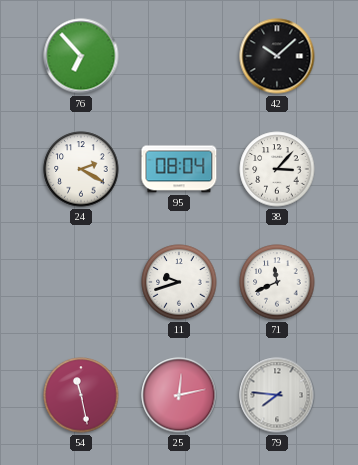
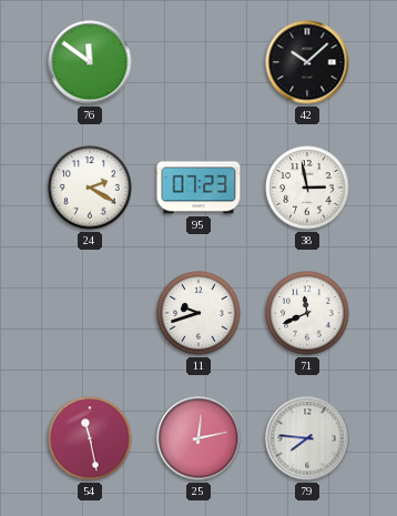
76: 6:53 -> 11:51
95: 08:04 -> 07:23
38: 3:07 -> 2:58
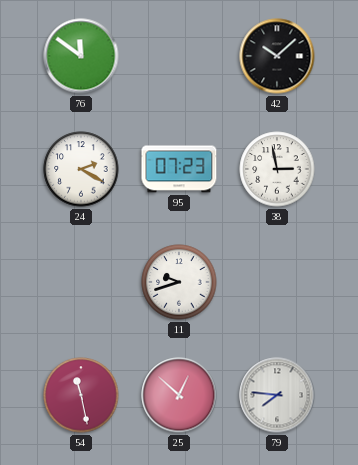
71: 11:41 -> none
25: 12:13 -> 12:52
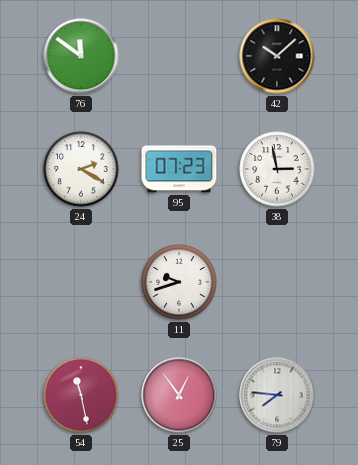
25: 12:52 -> 12:54
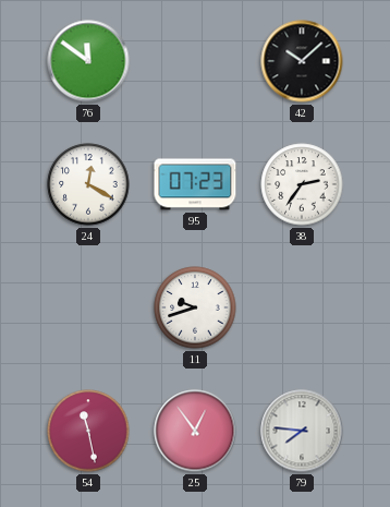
24: 2:20 -> 12:20
38: 2:58 -> 2:36
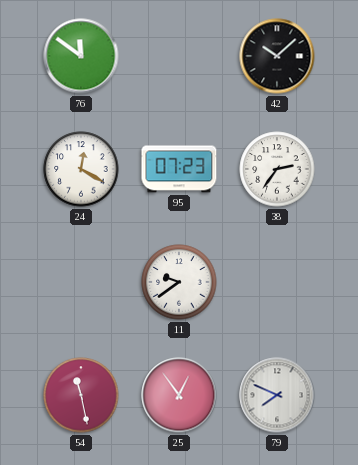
11: 9:42 -> 9:39
79: 7:46 -> 7:49
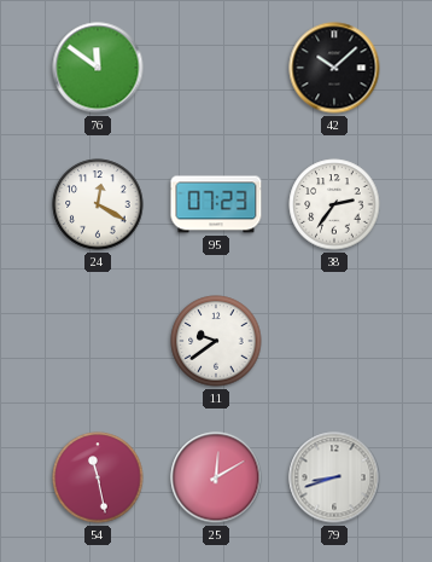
25: 12:54 -> 12:10
79: 7:49 -> 8:42
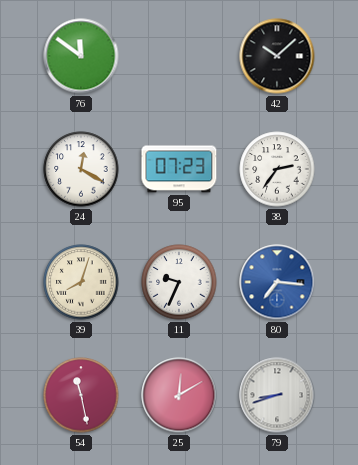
39: none -> 8:03
11: 9:39 -> 9:34
80: none -> 7:16
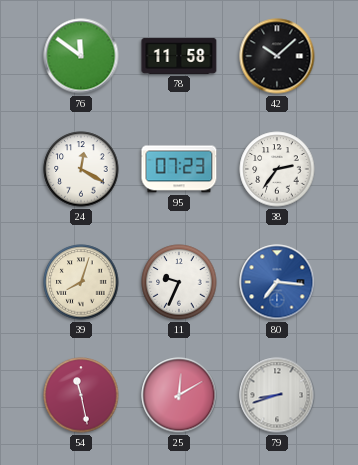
78: none -> 11:58
